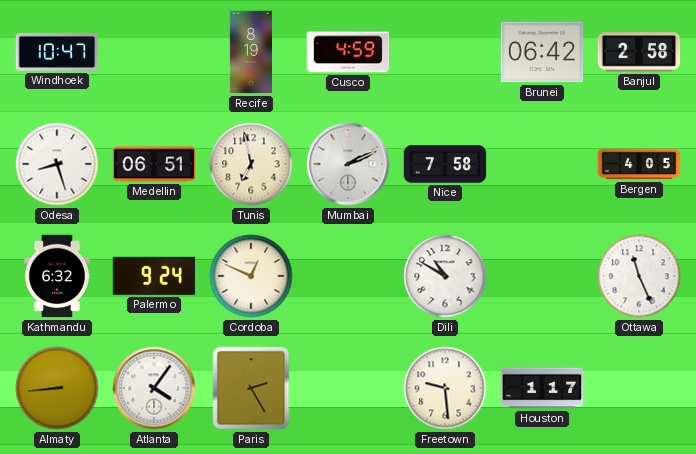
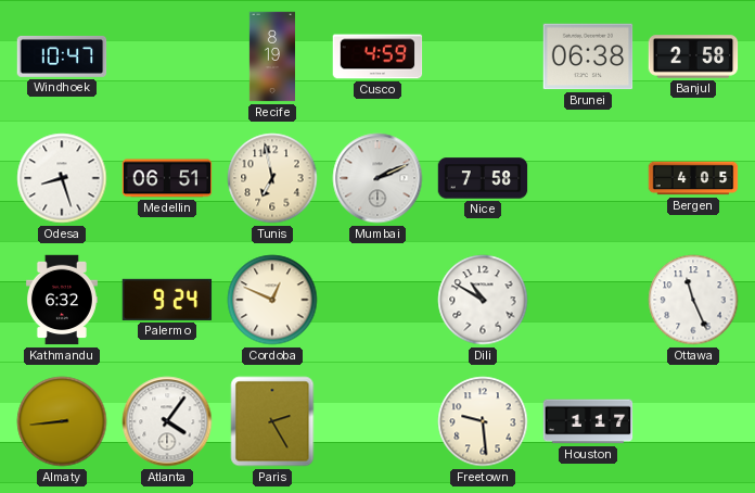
Brunei: 06:42 -> 06:38
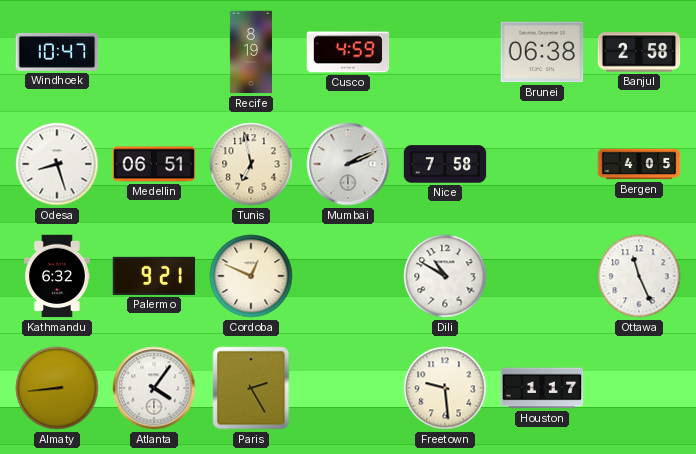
Palermo: 9:24 -> 9:21
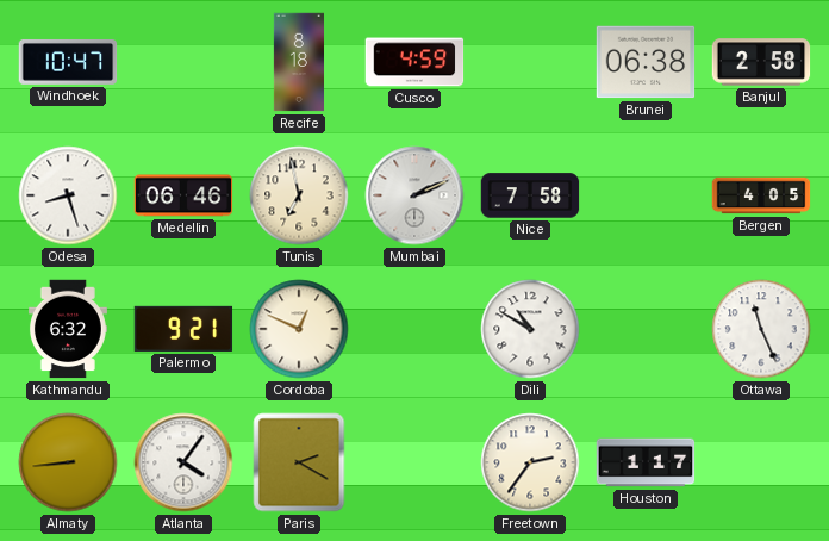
Recife: 8:19 -> 8:18
Medellin: 06:51 -> 06:46
Paris: 2:25 -> 2:20
Freetown: 9:29 -> 2:36
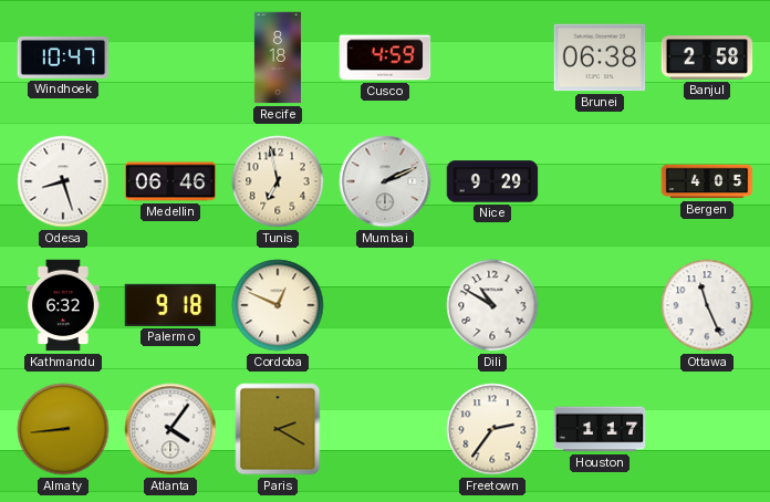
Nice: 7:58 -> 9:29
Palermo: 9:21 -> 9:18
